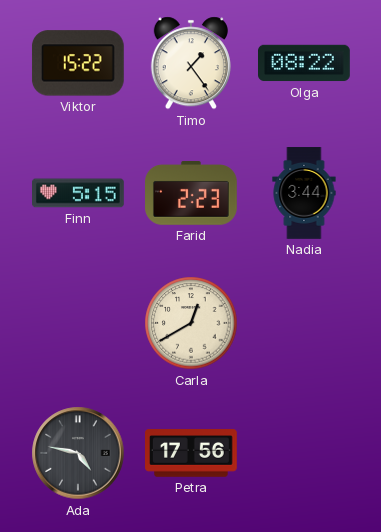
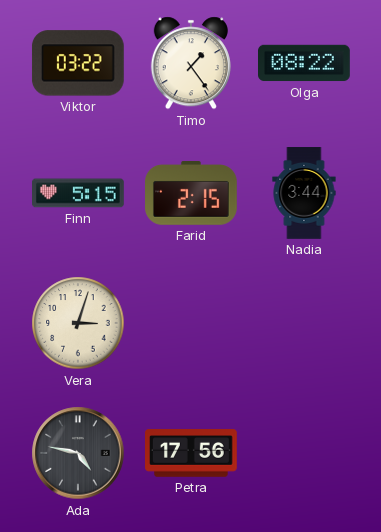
Viktor: 15:22 -> 03:22
Farid: 2:23 -> 2:15
Vera: none -> 3:03
Carla: 12:40 -> none
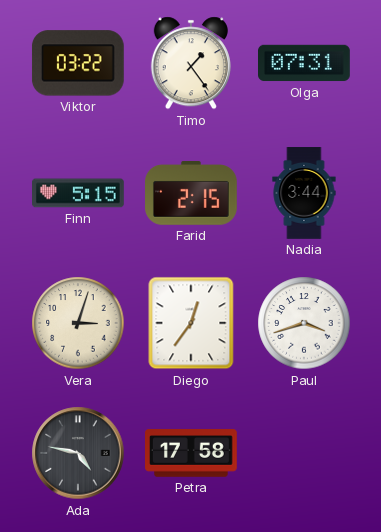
Olga: 08:22 -> 07:31
Diego: none -> 12:36
Paul: none -> 3:42
Petra: 17:56 -> 17:58
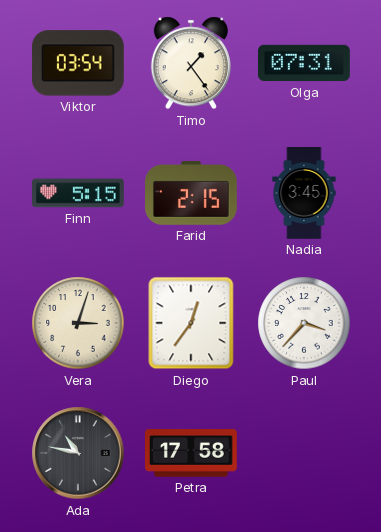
Viktor: 03:22 -> 03:54
Nadia: 3:44 -> 3:45
Paul: 3:42 -> 3:37
Ada: 4:47 -> 10:47
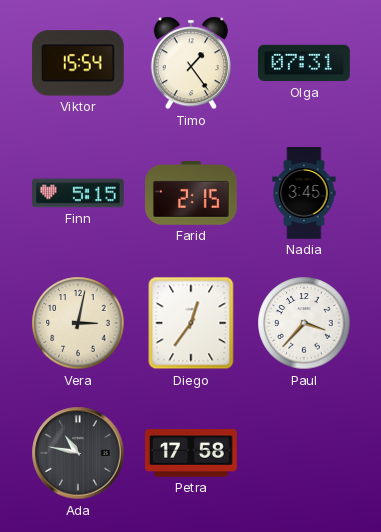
Viktor: 03:54 -> 15:54
Vera: 3:03 -> 3:02
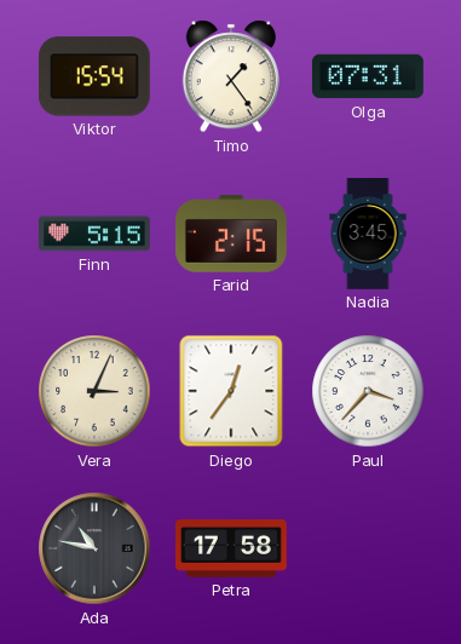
Vera: 3:02 -> 3:04
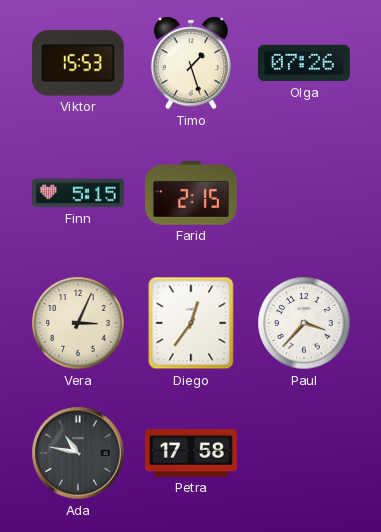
Viktor: 15:54 -> 15:53
Timo: 1:24 -> 1:27
Olga: 07:31 -> 07:26
Nadia: 3:45 -> none
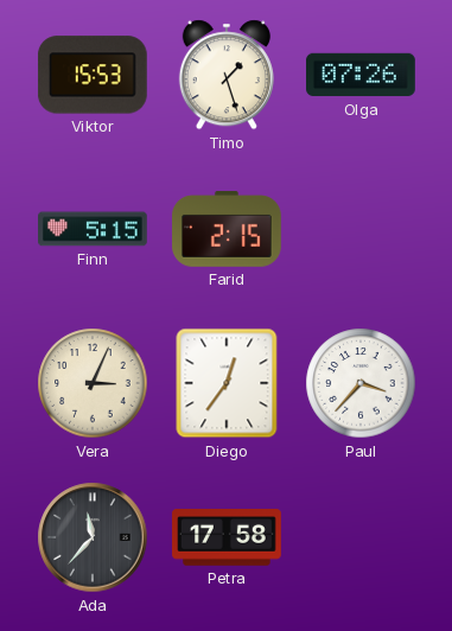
Ada: 10:47 -> 11:37
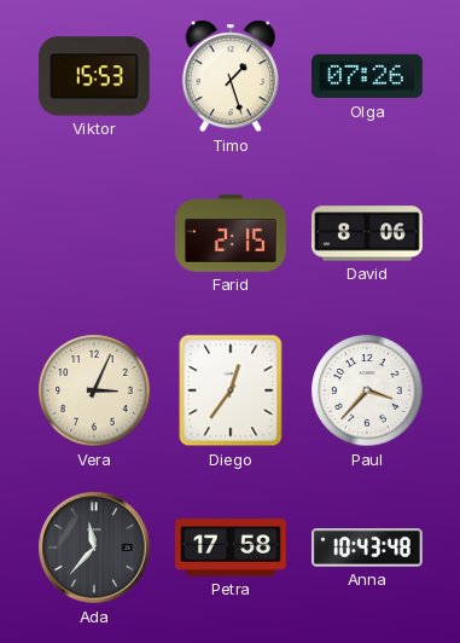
Finn: 5:15 -> none
David: none -> 8:06
Anna: none -> 10:43
